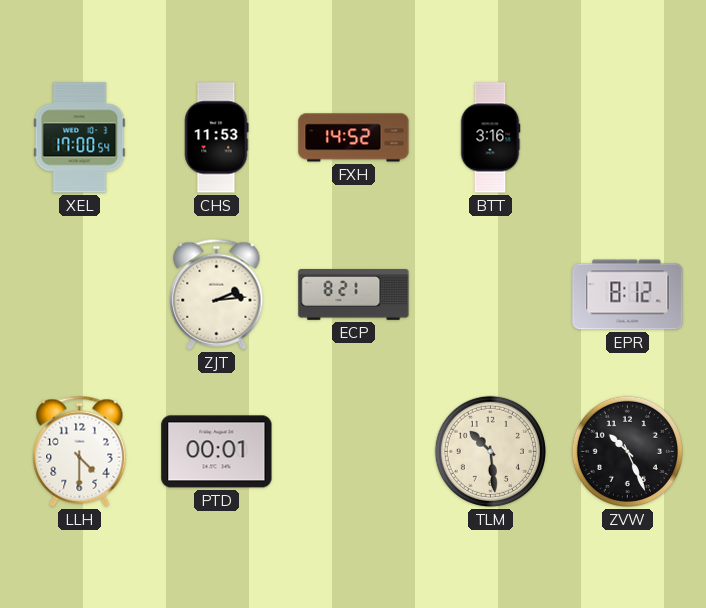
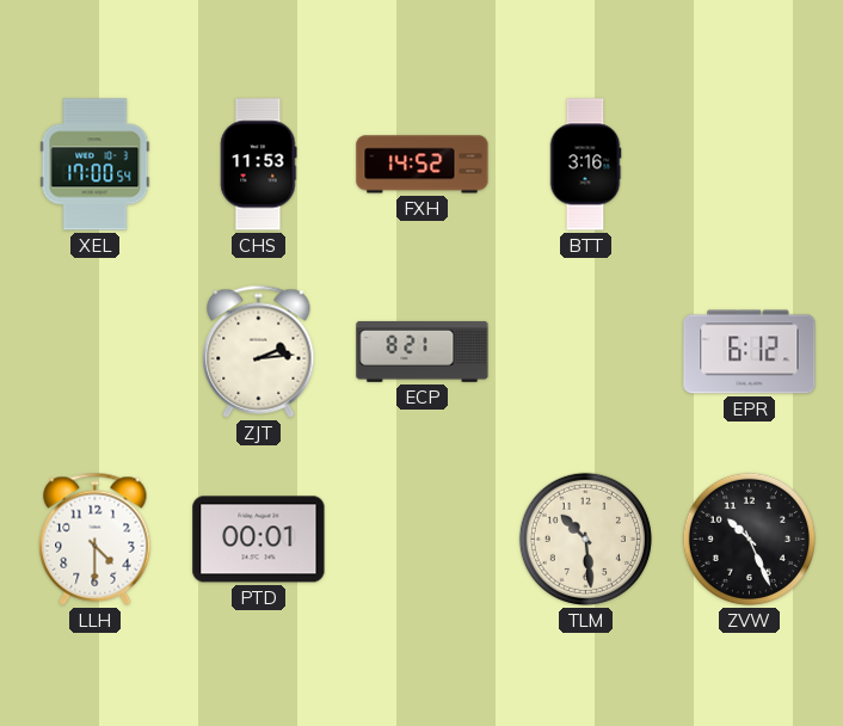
EPR: 8:12 -> 6:12
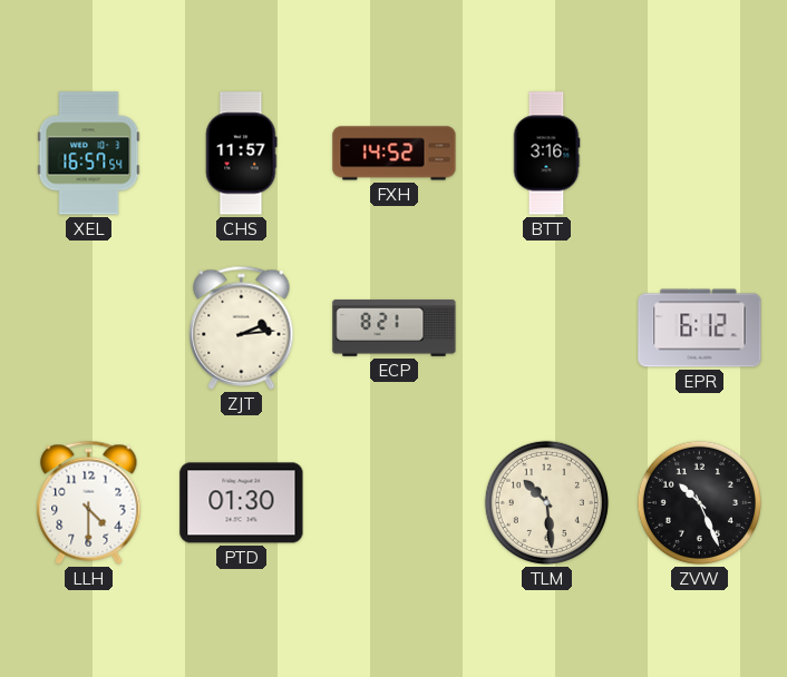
XEL: 17:00 -> 16:57
CHS: 11:53 -> 11:57
PTD: 00:01 -> 01:30
